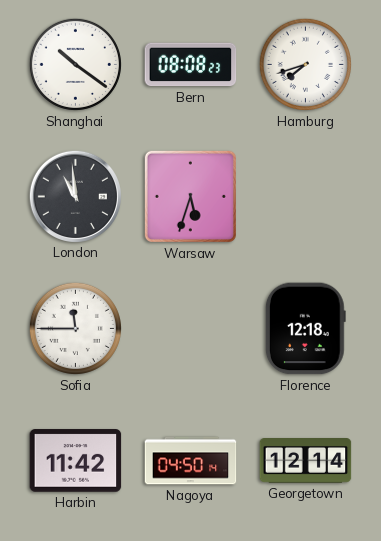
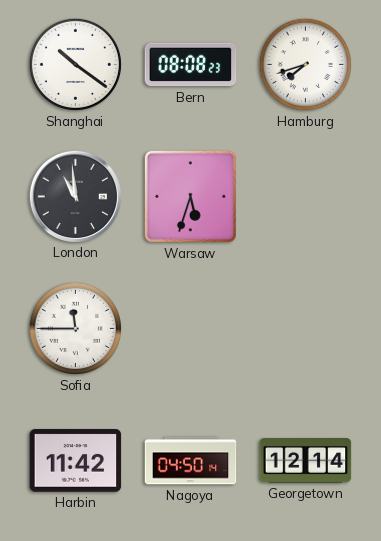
Florence: 12:18 -> none
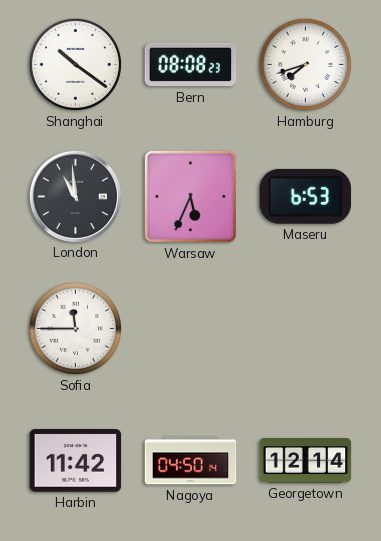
Warsaw: 5:33 -> 5:34
Maseru: none -> 6:53
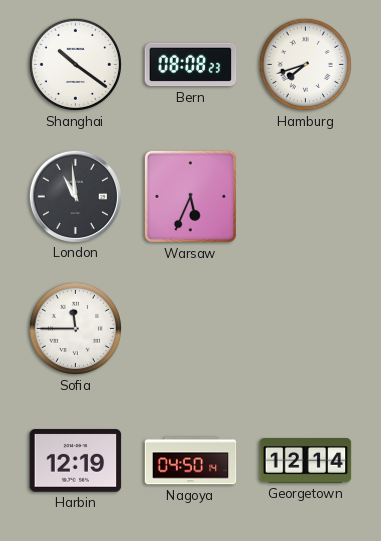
Maseru: 6:53 -> none
Harbin: 11:42 -> 12:19
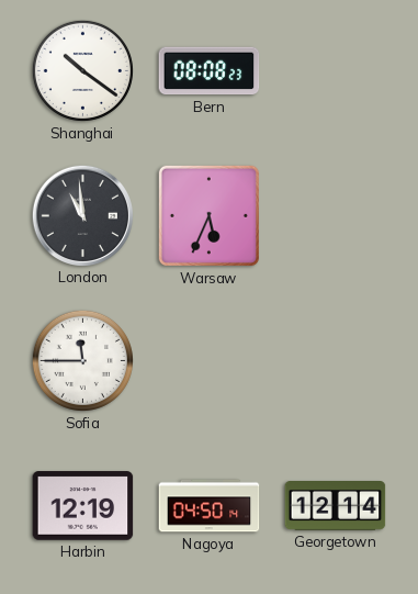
Hamburg: 7:42 -> none
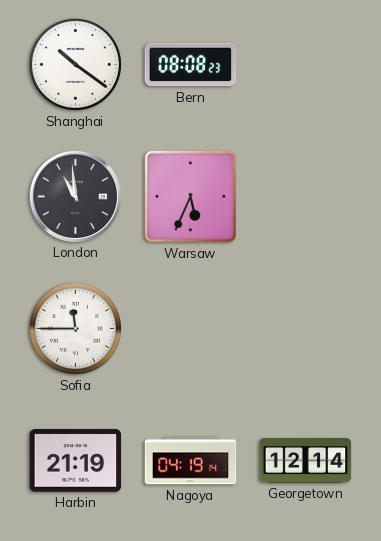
Harbin: 12:19 -> 21:19
Nagoya: 04:50 -> 04:19
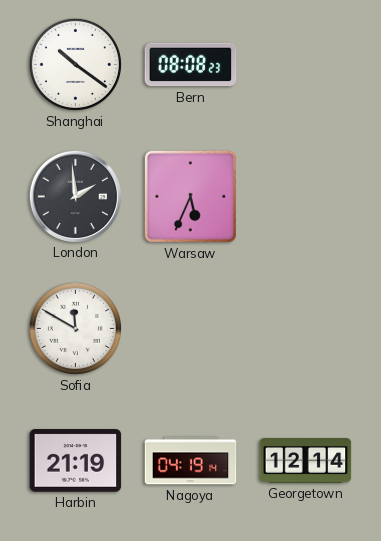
London: 10:59 -> 1:59
Sofia: 11:45 -> 11:50
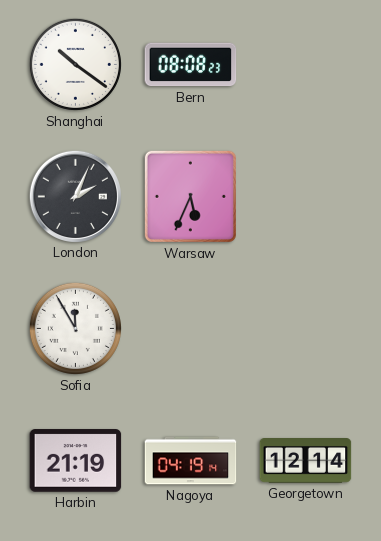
London: 1:59 -> 2:04
Sofia: 11:50 -> 11:55
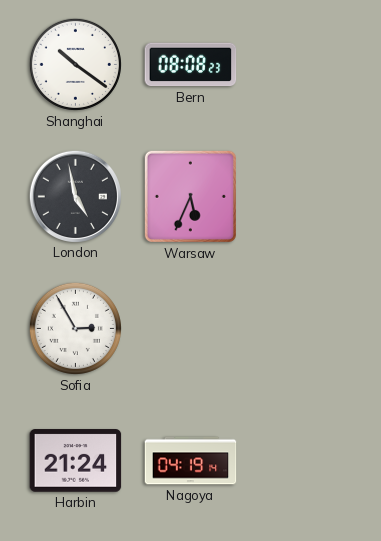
London: 2:04 -> 4:58
Sofia: 11:55 -> 2:55
Harbin: 21:19 -> 21:24
Georgetown: 12:14 -> none
